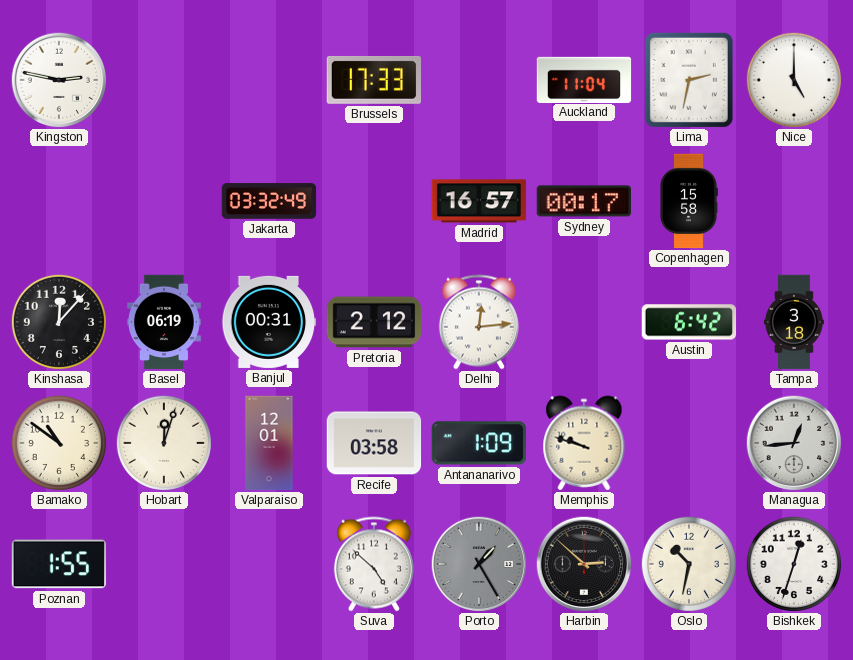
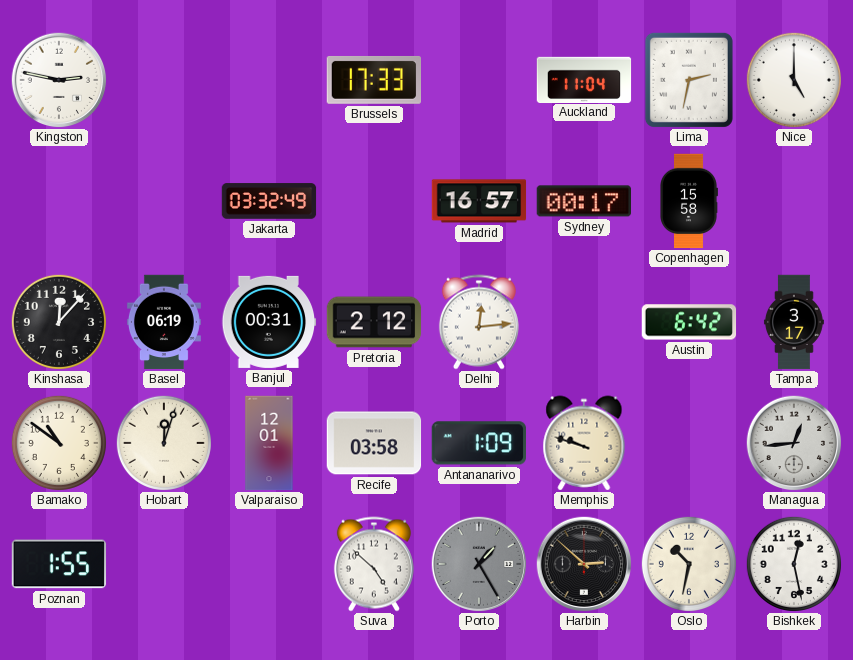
Tampa: 3:18 -> 3:17
Bishkek: 12:33 -> 12:28
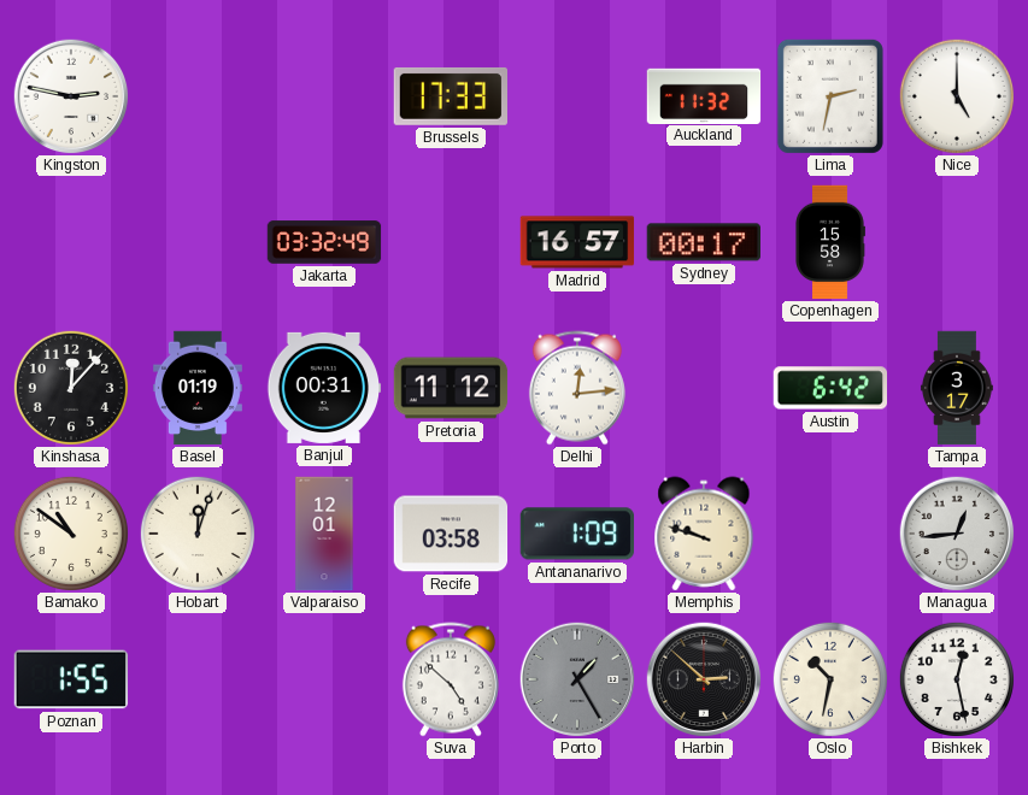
Auckland: 11:04 -> 11:32
Basel: 06:19 -> 01:19
Pretoria: 2:12 -> 11:12
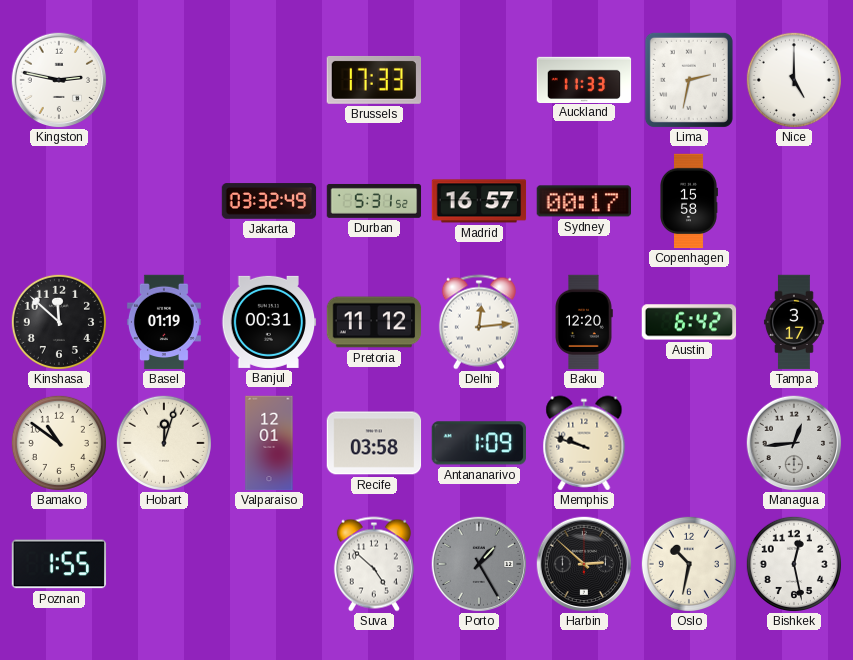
Auckland: 11:32 -> 11:33
Durban: none -> 5:31
Kinshasa: 12:07 -> 11:52
Baku: none -> 12:20
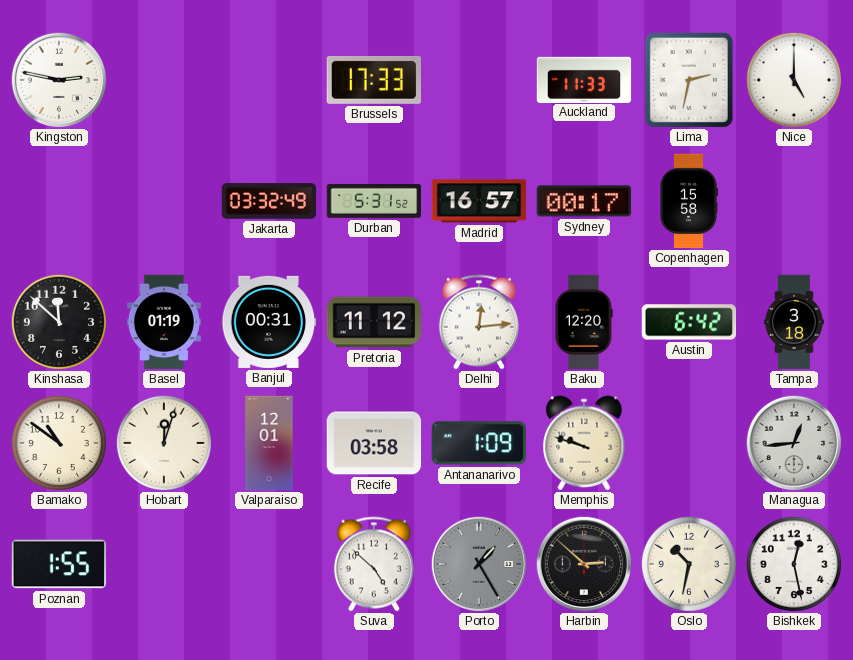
Tampa: 3:17 -> 3:18
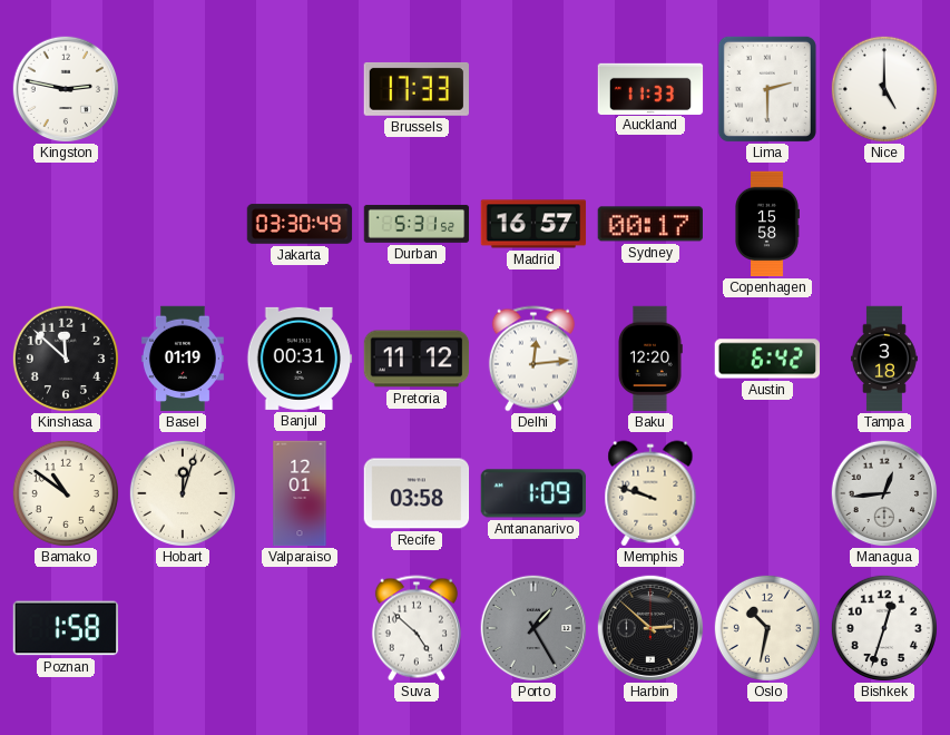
Lima: 2:32 -> 2:30
Jakarta: 03:32 -> 03:30
Poznan: 1:55 -> 1:58
Bishkek: 12:28 -> 12:33
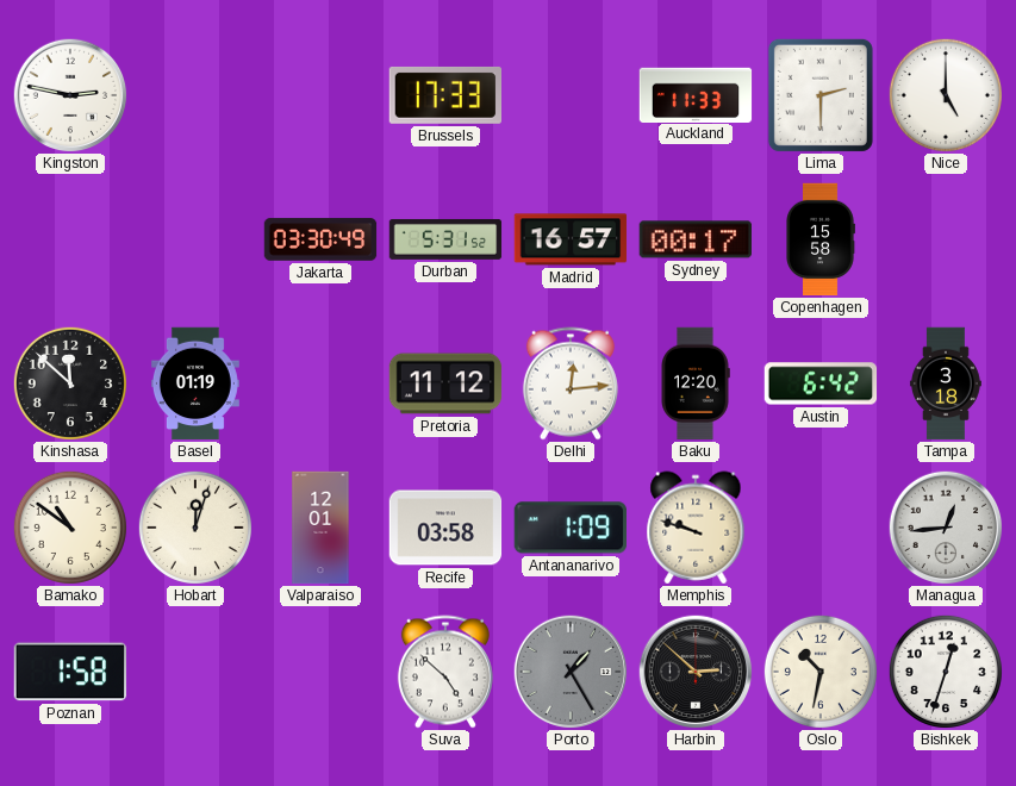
Banjul: 00:31 -> none
